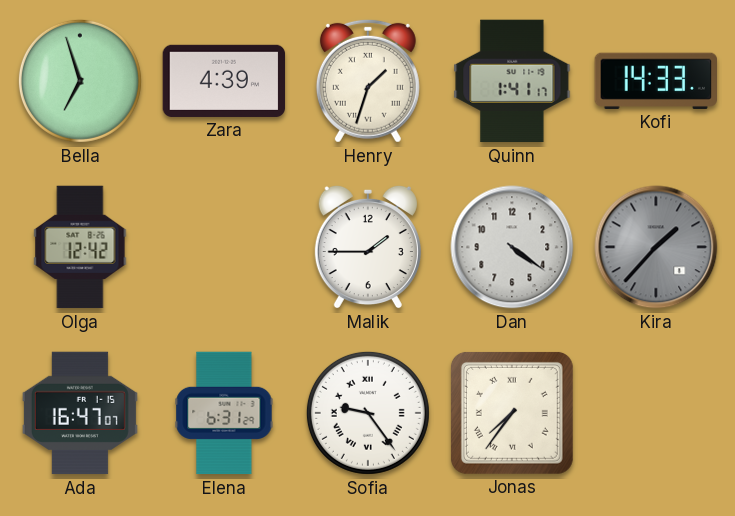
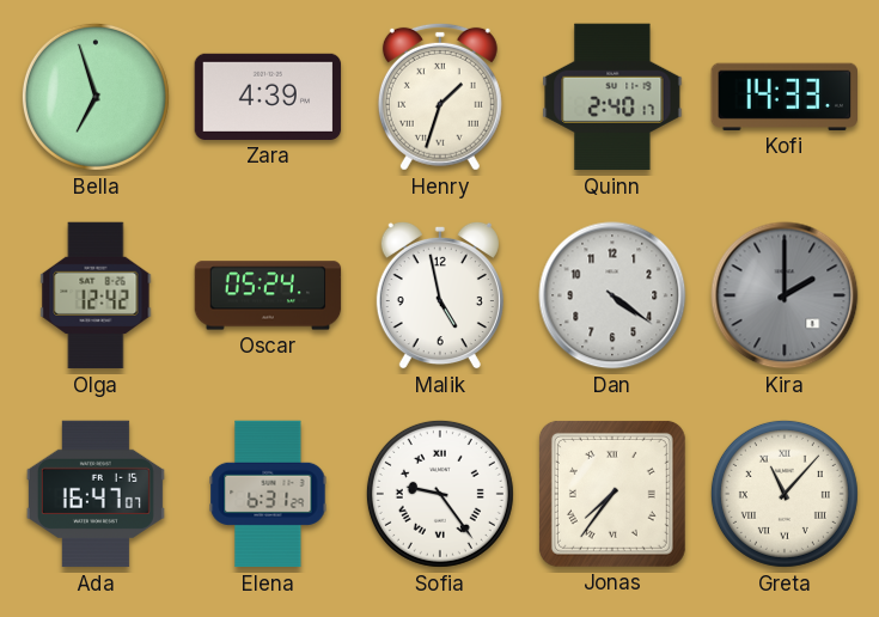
Quinn: 1:41 -> 2:40
Oscar: none -> 05:24
Malik: 1:45 -> 4:58
Kira: 1:37 -> 2:00
Greta: none -> 11:07
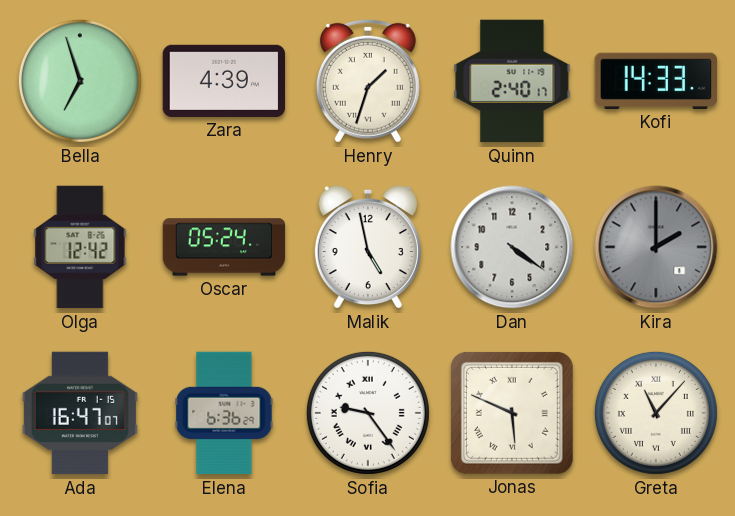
Elena: 6:31 -> 6:36
Jonas: 7:36 -> 5:49
